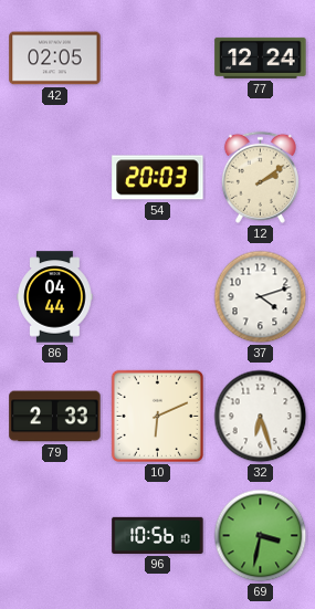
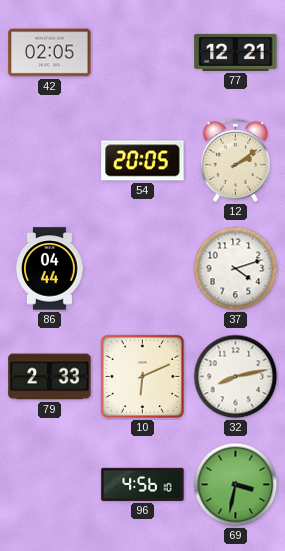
77: 12:24 -> 12:21
54: 20:03 -> 20:05
32: 6:27 -> 8:13
96: 10:56 -> 4:56
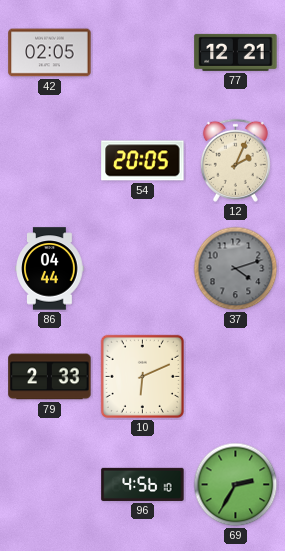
12: 2:09 -> 2:04
37 dial: white -> grey
32: 8:13 -> none
69: 3:32 -> 2:35
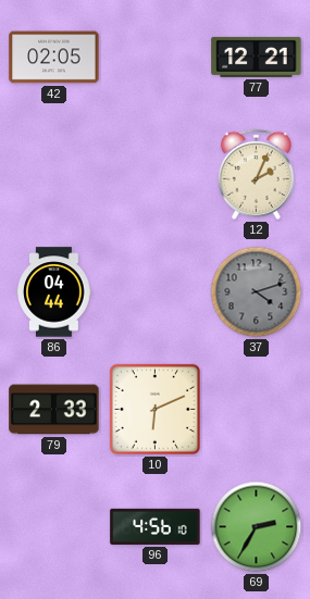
54: 20:05 -> none
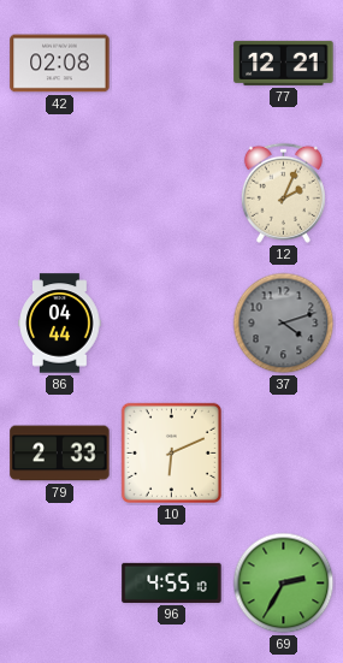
42: 02:05 -> 02:08
96: 4:56 -> 4:55
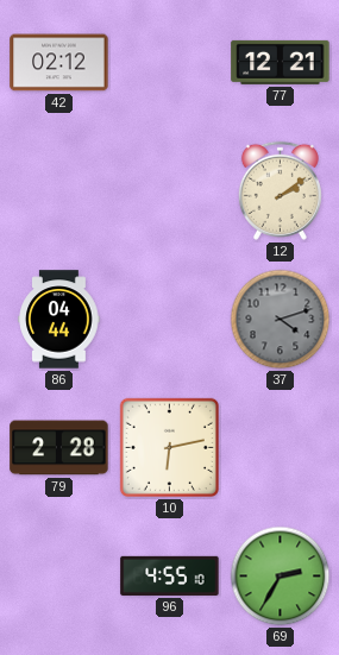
42: 02:08 -> 02:12
12: 2:04 -> 2:09
79: 2:33 -> 2:28
10: 6:11 -> 6:13
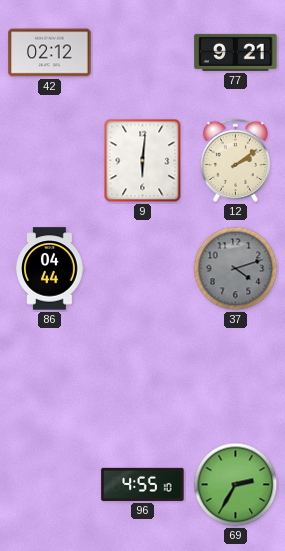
77: 12:21 -> 9:21
9: none -> 6:01
79: 2:28 -> none
10: 6:13 -> none
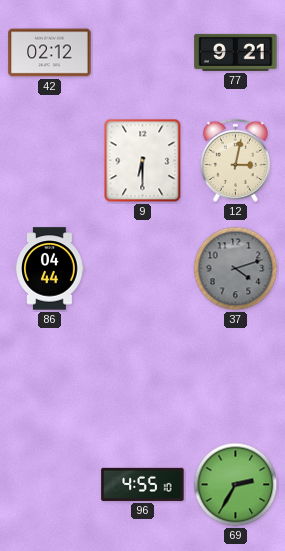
9: 6:01 -> 6:30
12: 2:09 -> 3:02
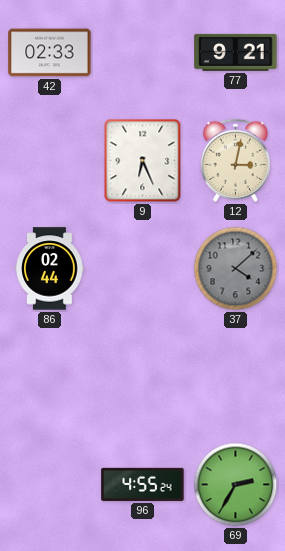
42: 02:12 -> 02:33
9: 6:30 -> 6:26
86: 04:44 -> 02:44
37: 4:12 -> 4:08
96: 4:55:10 -> 4:55:24
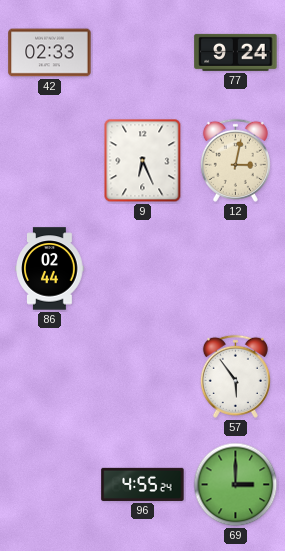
77: 9:21 -> 9:24
37: 4:08 -> none
57: none -> 5:54
69: 2:35 -> 3:00
